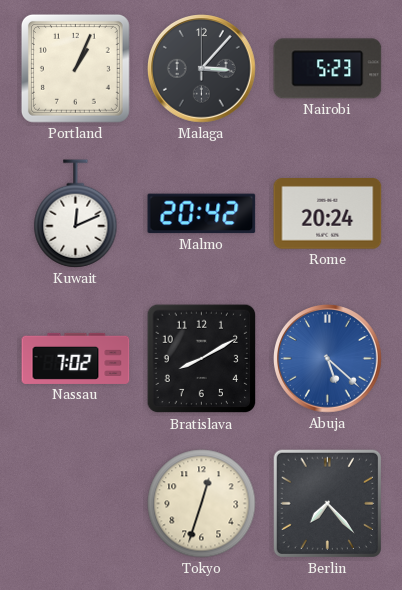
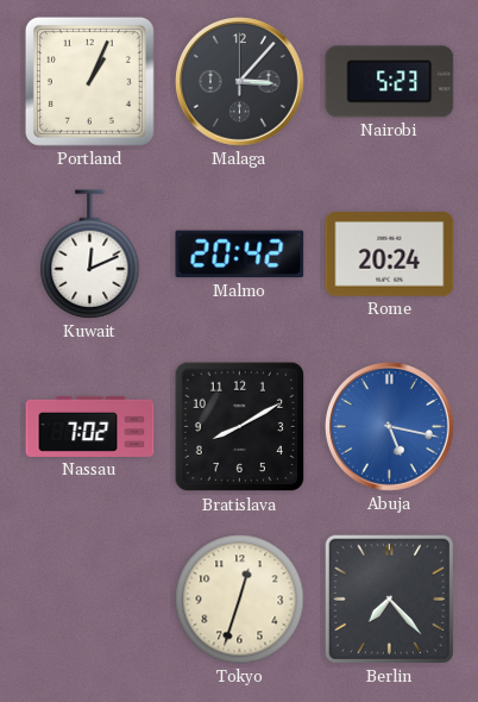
Abuja: 5:22 -> 5:17
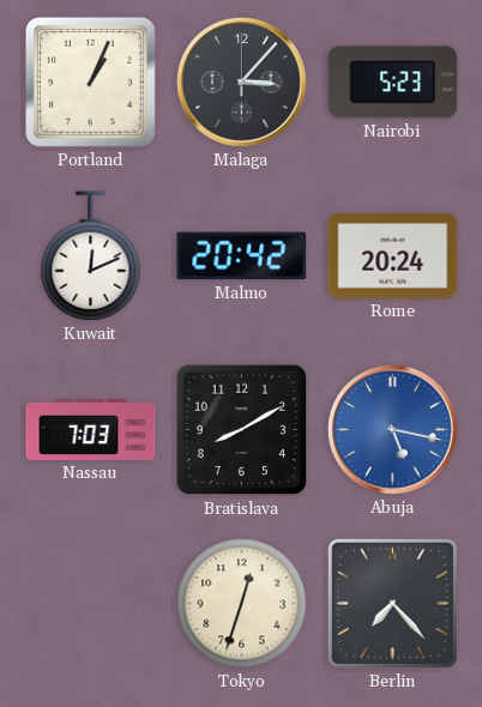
Nassau: 7:02 -> 7:03
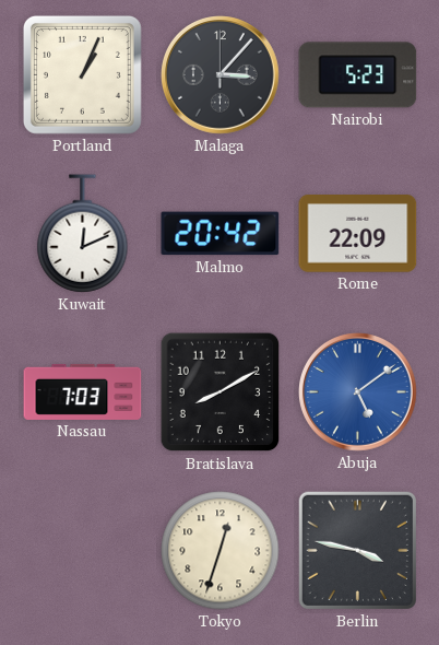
Rome: 20:24 -> 22:09
Abuja: 5:17 -> 5:09
Berlin: 7:23 -> 3:47
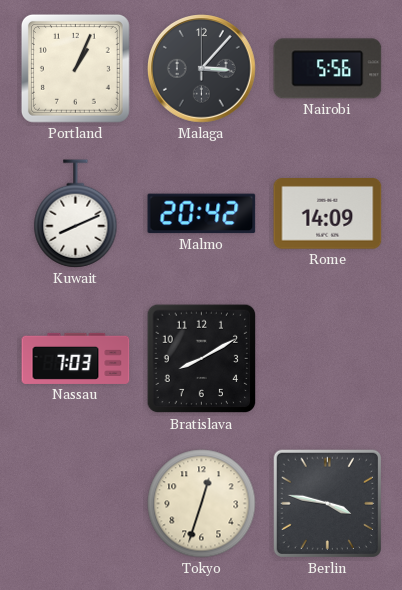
Nairobi: 5:23 -> 5:56
Kuwait: 12:11 -> 8:11
Rome: 22:09 -> 14:09
Abuja: 5:09 -> none
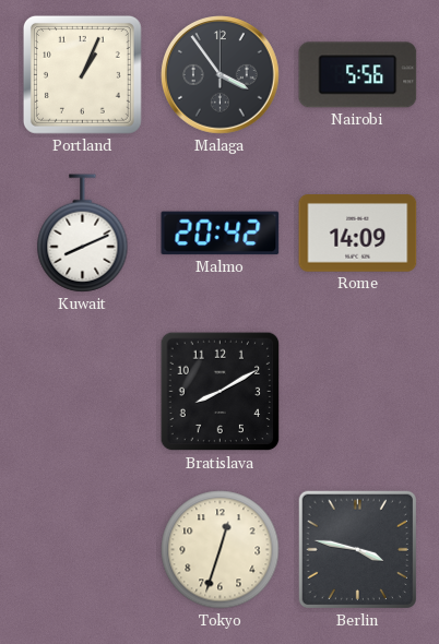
Malaga: 3:07 -> 3:54
Nassau: 7:03 -> none
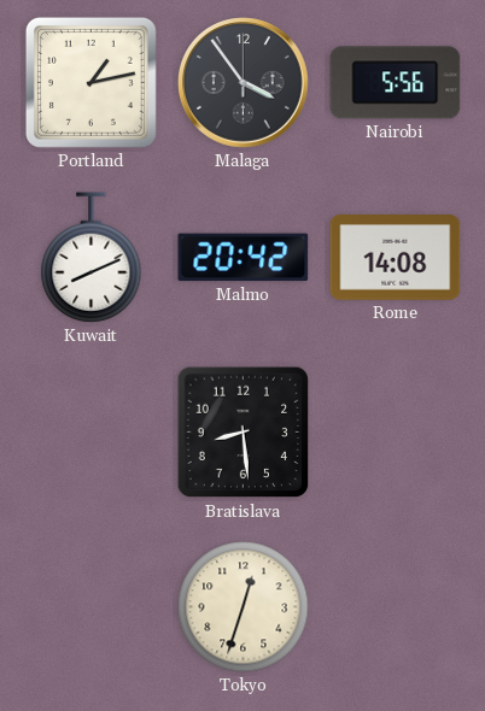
Portland: 1:04 -> 1:13
Rome: 14:09 -> 14:08
Bratislava: 8:10 -> 8:29
Berlin: 3:47 -> none
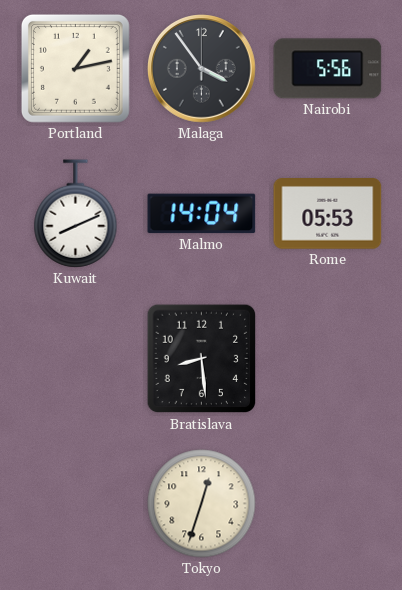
Malmo: 20:42 -> 14:04
Rome: 14:08 -> 05:53
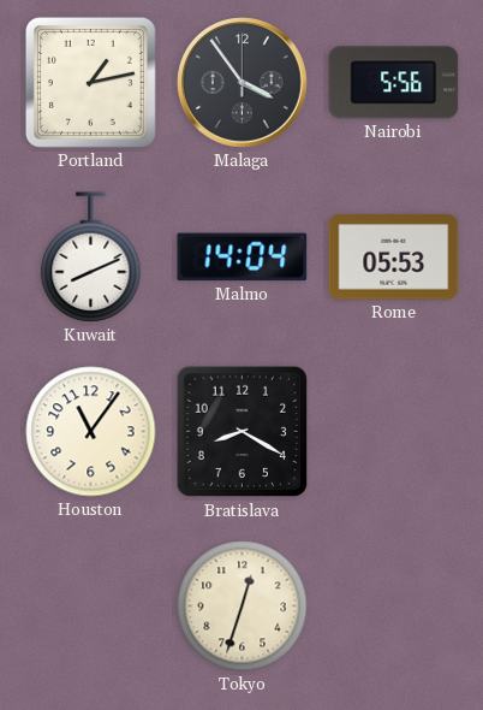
Houston: none -> 11:06
Bratislava: 8:29 -> 8:20
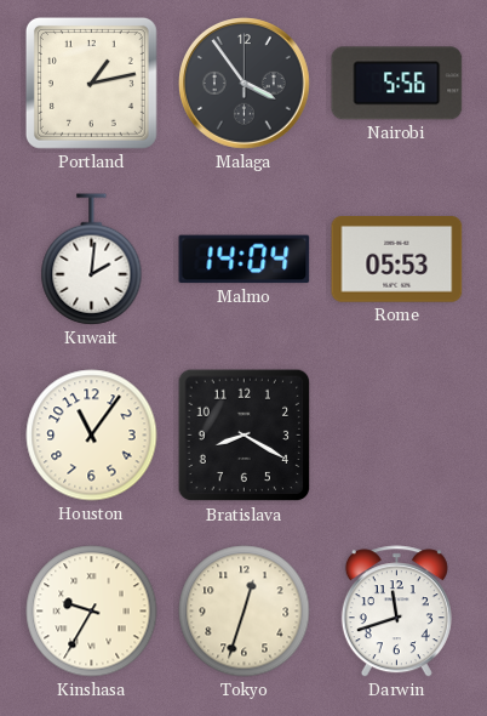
Kuwait: 8:11 -> 2:01
Kinshasa: none -> 9:35
Darwin: none -> 11:42
